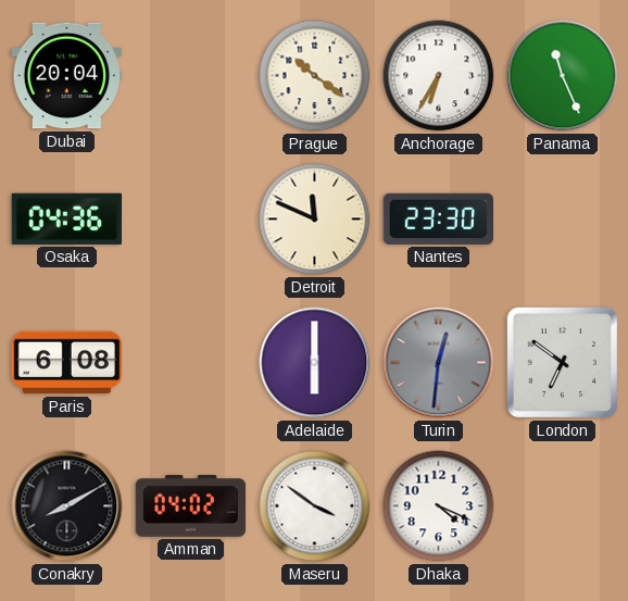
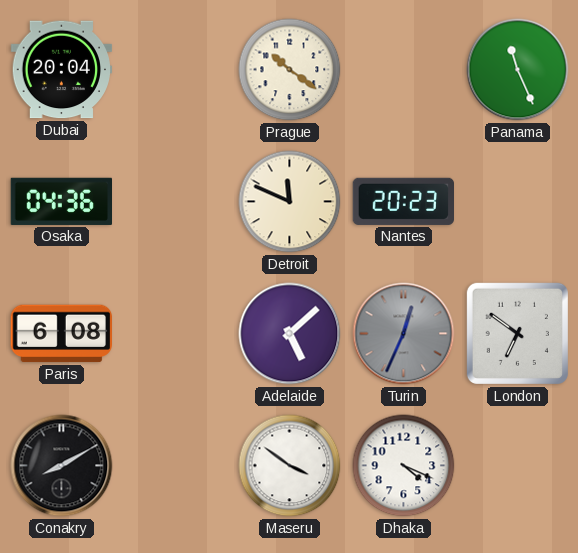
Anchorage: 6:35 -> none
Nantes: 23:30 -> 20:23
Adelaide: 6:00 -> 5:08
Turin: 12:31 -> 12:34
Amman: 04:02 -> none
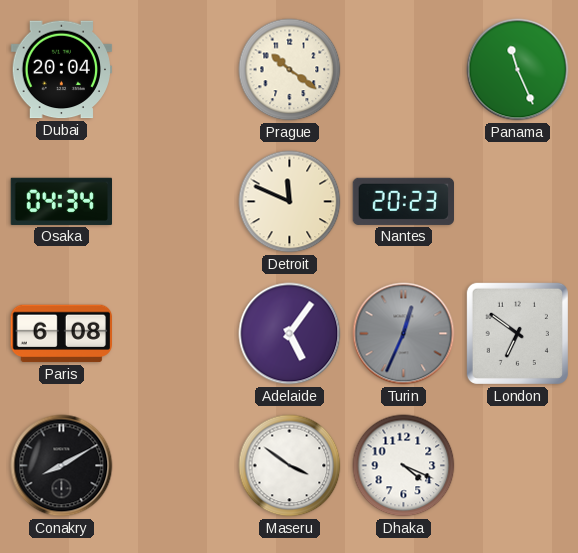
Osaka: 04:36 -> 04:34
Adelaide: 5:08 -> 5:06
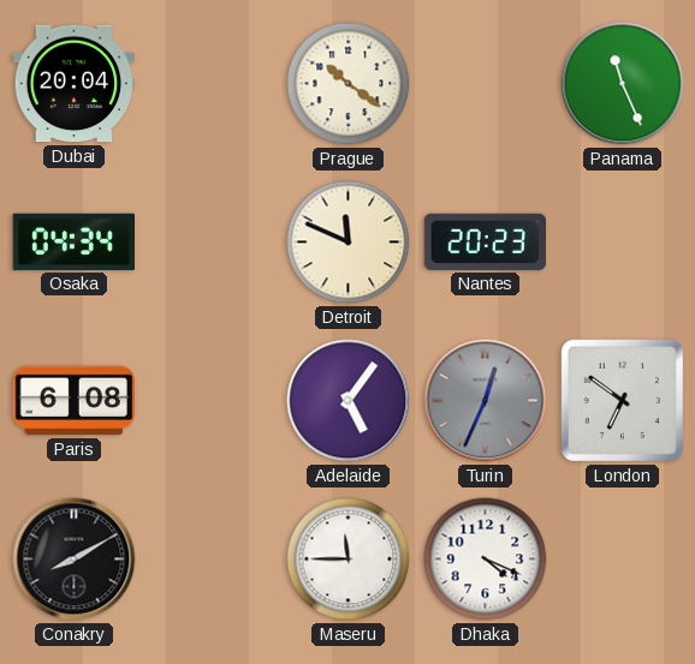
Maseru: 3:51 -> 11:45
